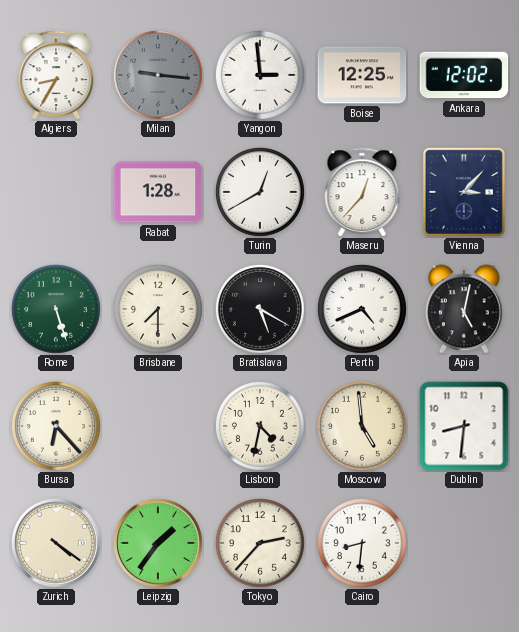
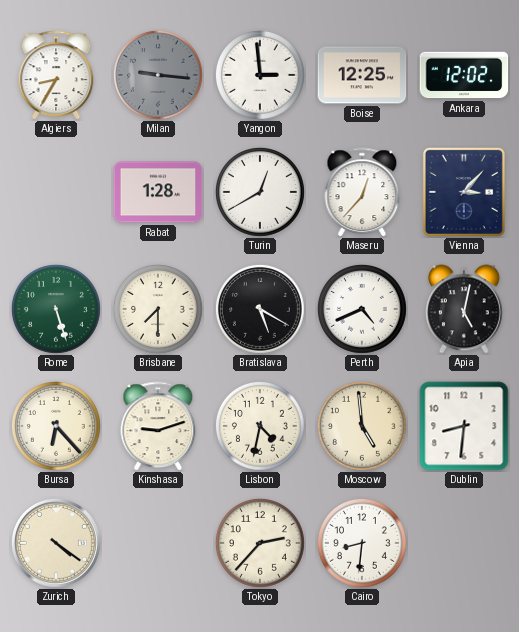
Kinshasa: none -> 9:12
Leipzig: 1:36 -> none
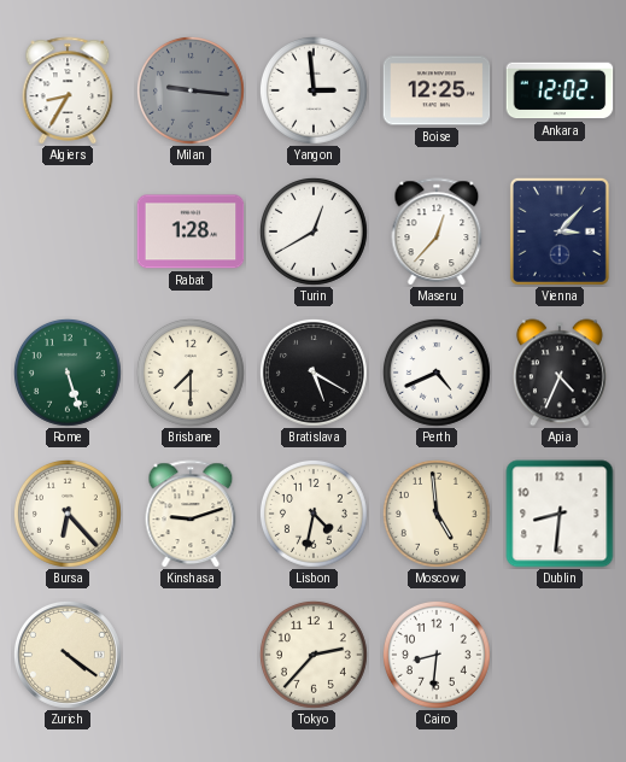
Apia: 5:02 -> 4:34
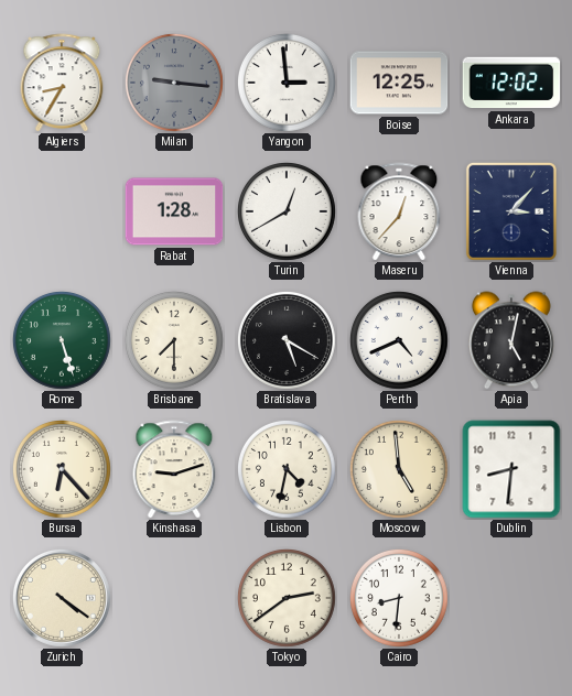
Apia: 4:34 -> 5:02
Tokyo: 2:37 -> 2:39
